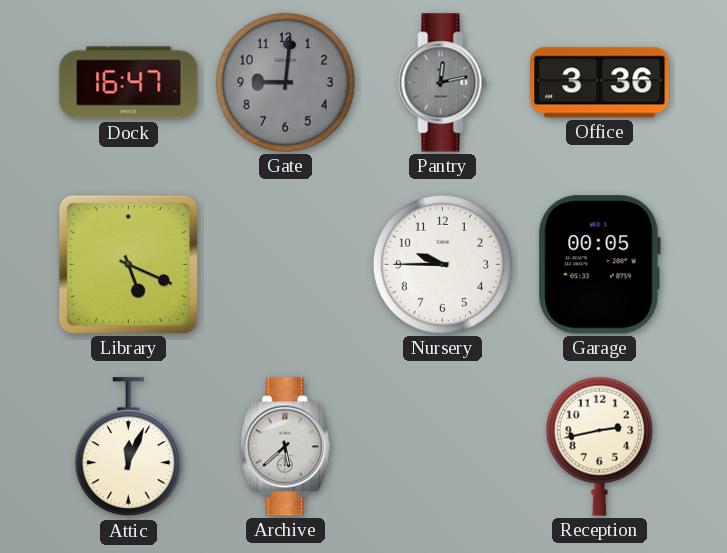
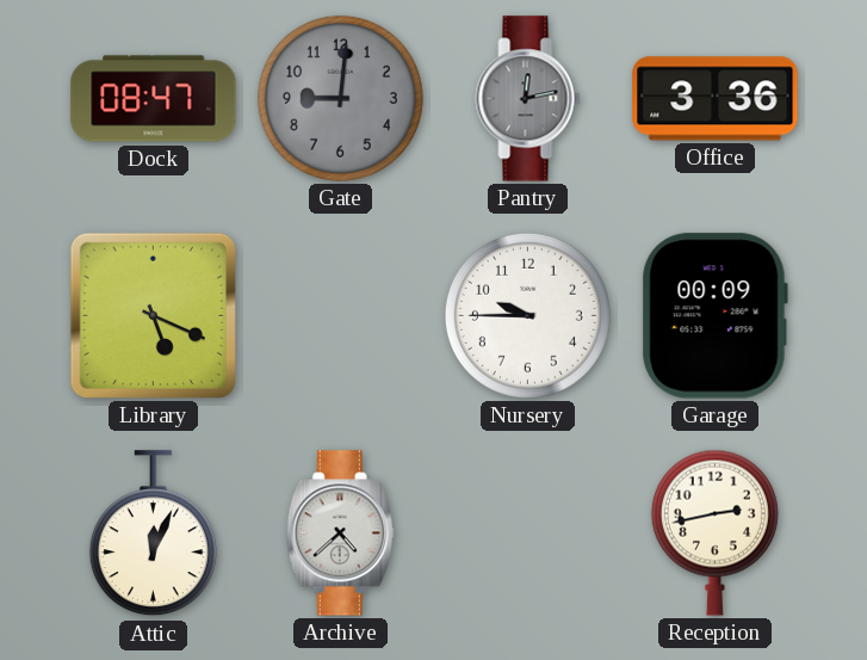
Dock: 16:47 -> 08:47
Garage: 00:05 -> 00:09
Archive: 5:38 -> 4:38
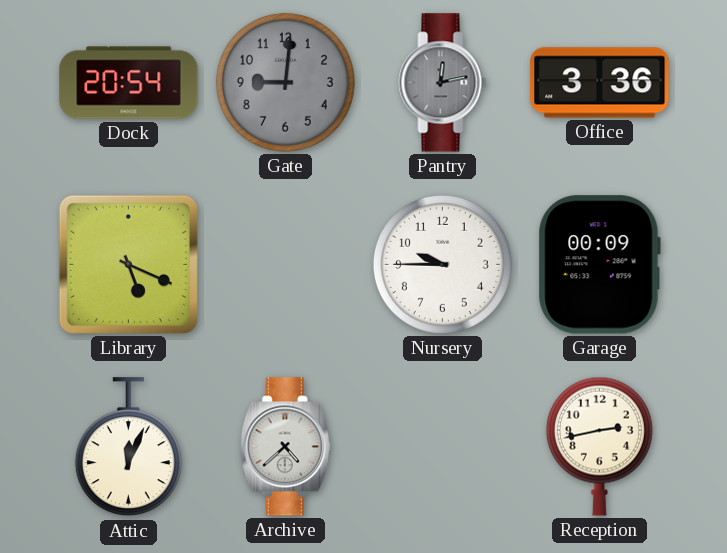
Dock: 08:47 -> 20:54
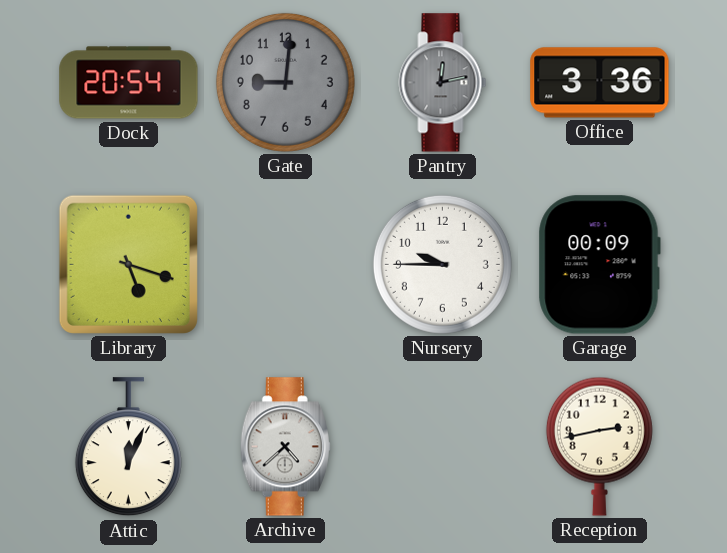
Library: 5:19 -> 5:18
